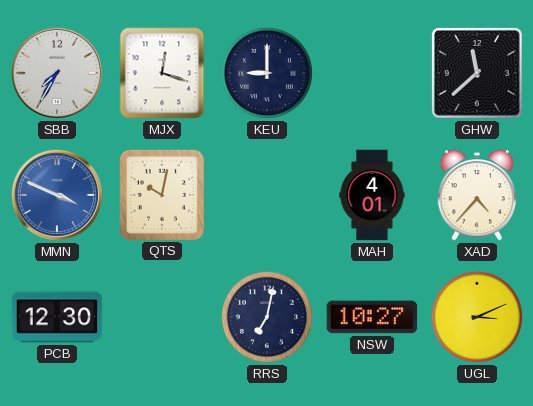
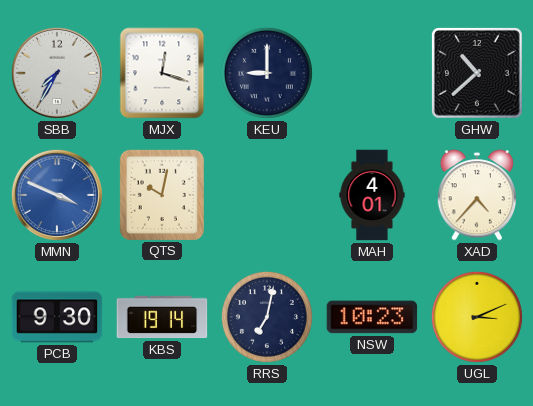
GHW: 11:38 -> 10:38
PCB: 12:30 -> 9:30
KBS: none -> 19:14
NSW: 10:27 -> 10:23
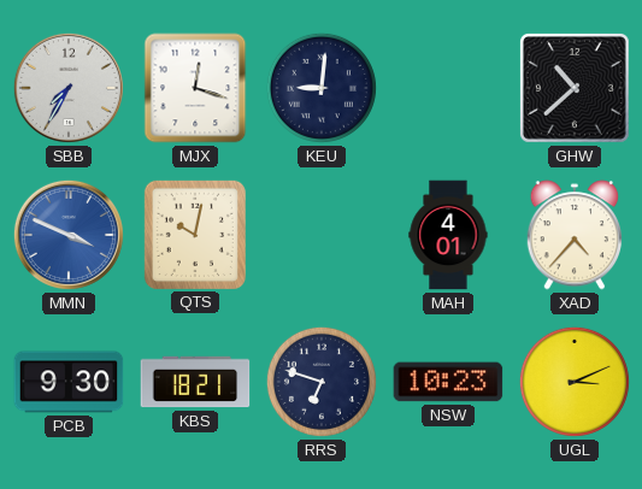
KEU: 9:00 -> 9:01
KBS: 19:14 -> 18:21
RRS: 7:02 -> 6:48
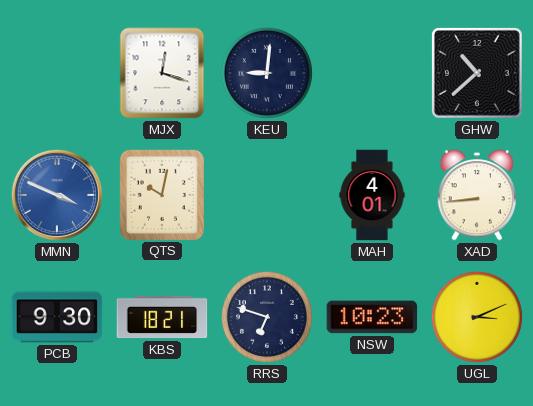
SBB: 7:35 -> none
XAD: 4:37 -> 8:44
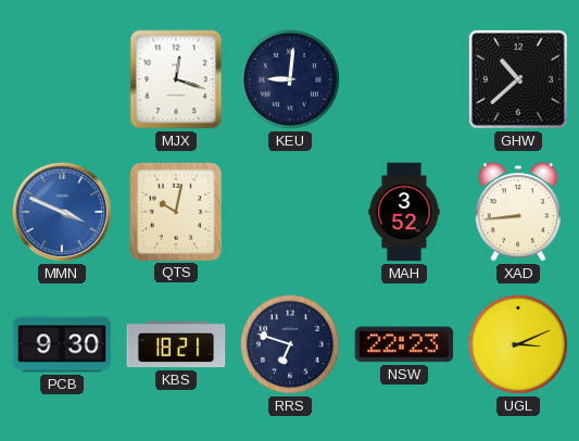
MAH: 4:01 -> 3:52
NSW: 10:23 -> 22:23
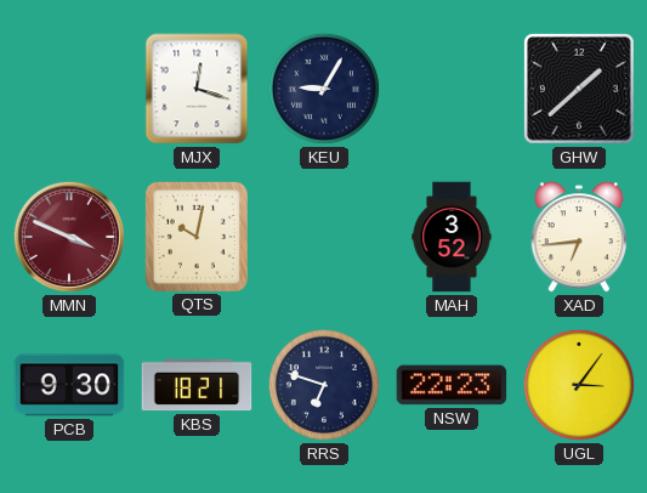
KEU: 9:01 -> 9:05
GHW: 10:38 -> 1:38
MMN dial: blue -> burgundy
XAD: 8:44 -> 6:44
UGL: 3:11 -> 3:06
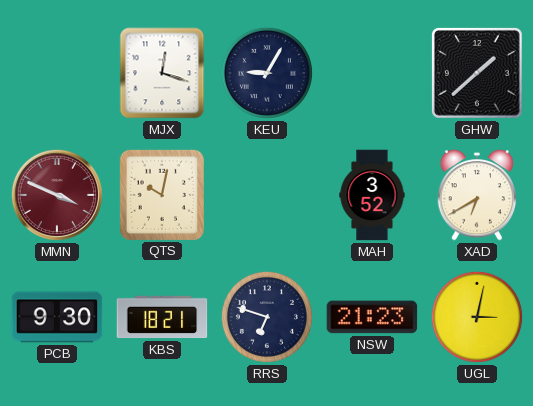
XAD: 6:44 -> 6:40
NSW: 22:23 -> 21:23
UGL: 3:06 -> 3:02
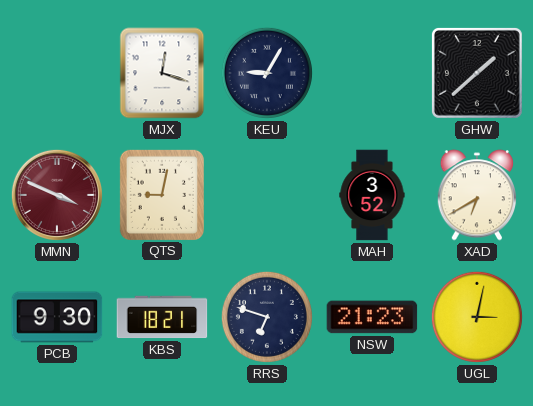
QTS: 10:02 -> 9:02
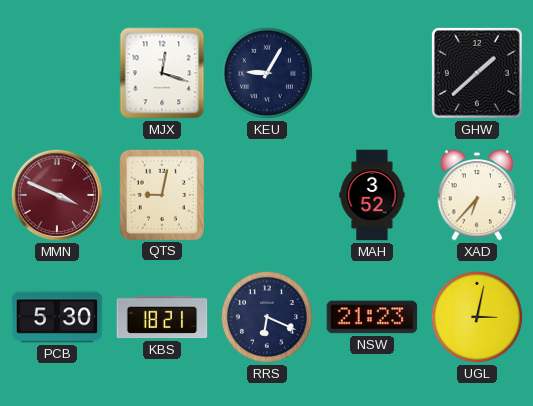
XAD: 6:40 -> 6:37
PCB: 9:30 -> 5:30
RRS: 6:48 -> 6:19
